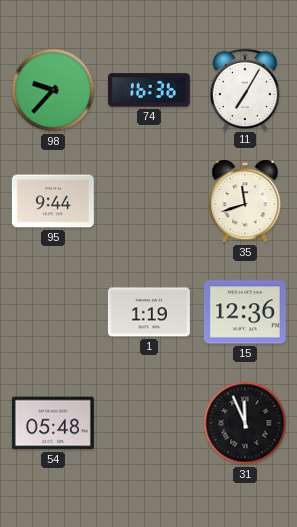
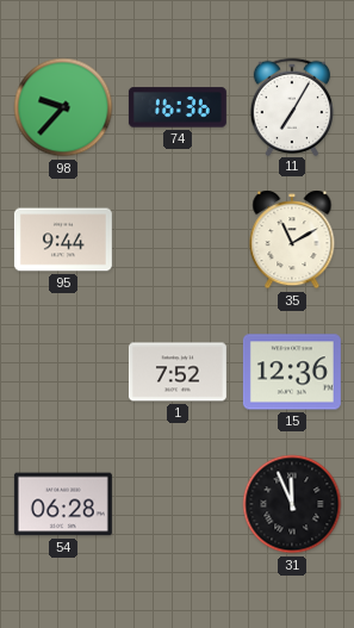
35: 11:42 -> 11:10
1: 1:19 -> 7:52
54: 05:48 -> 06:28
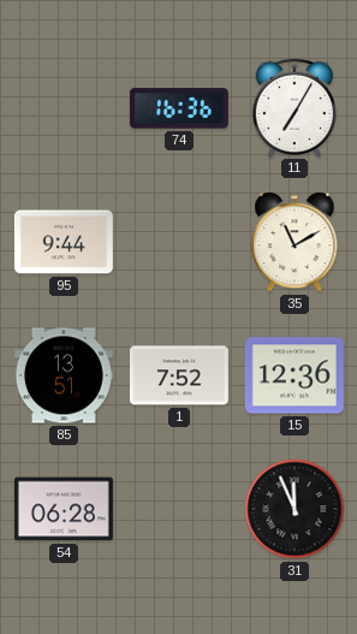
98: 9:37 -> none
85: none -> 13:51
